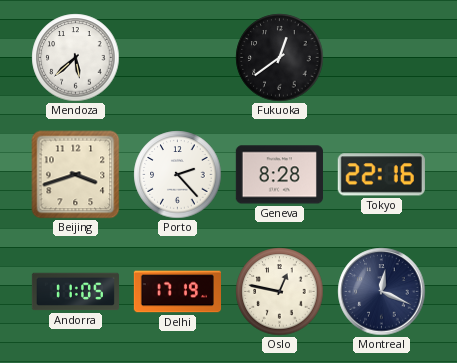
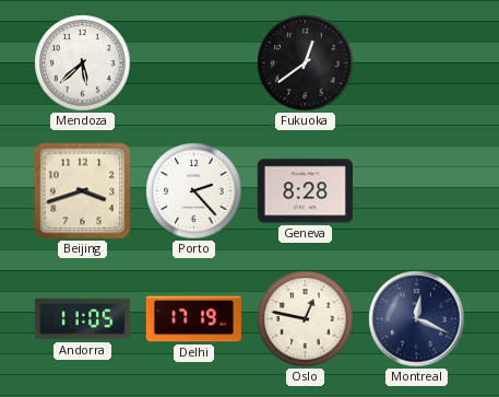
Tokyo: 22:16 -> none
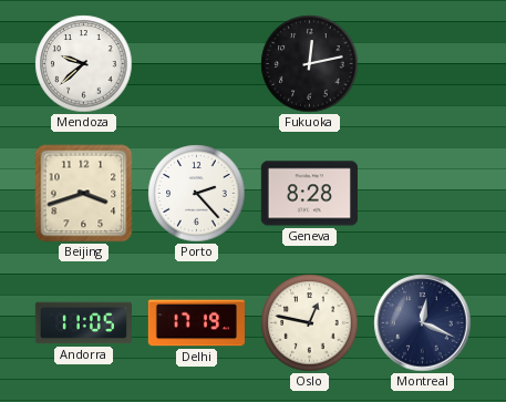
Mendoza: 5:38 -> 9:38
Fukuoka: 12:39 -> 12:13
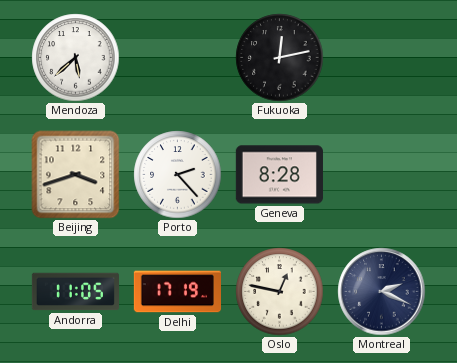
Mendoza: 9:38 -> 5:38
Montreal: 12:19 -> 2:19
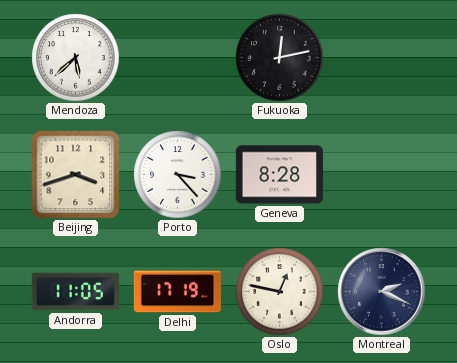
Porto: 2:23 -> 3:23
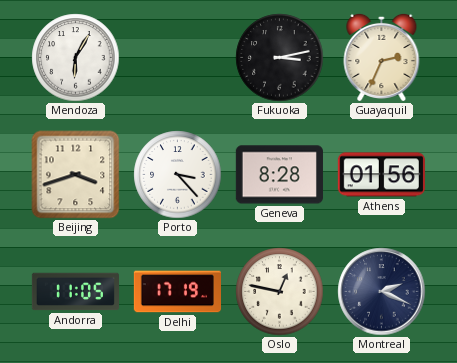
Mendoza: 5:38 -> 6:05
Fukuoka: 12:13 -> 3:13
Guayaquil: none -> 2:34
Athens: none -> 01:56
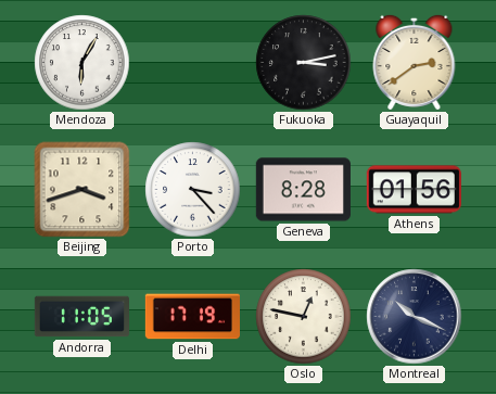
Guayaquil: 2:34 -> 2:39
Montreal: 2:19 -> 10:19
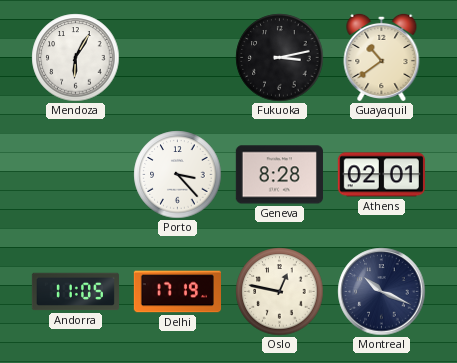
Guayaquil: 2:39 -> 10:39
Beijing: 3:42 -> none
Athens: 01:56 -> 02:01
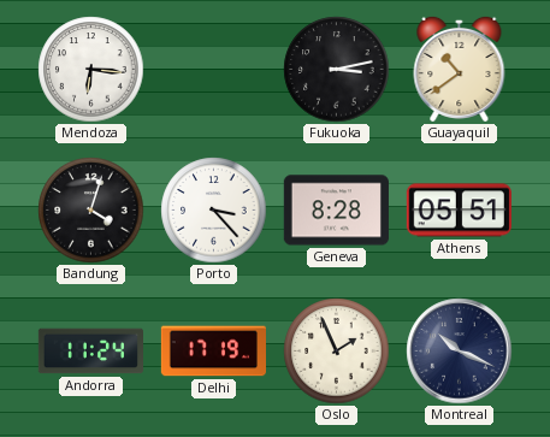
Mendoza: 6:05 -> 6:16
Bandung: none -> 4:03
Athens: 02:01 -> 05:51
Andorra: 11:05 -> 11:24
Oslo: 12:47 -> 1:56
